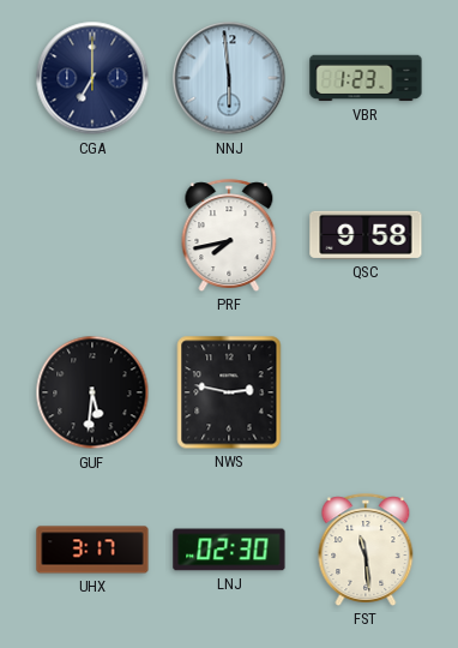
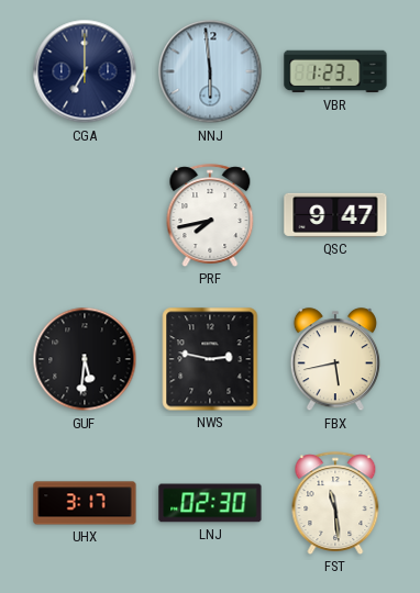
QSC: 9:58 -> 9:47
FBX: none -> 5:43
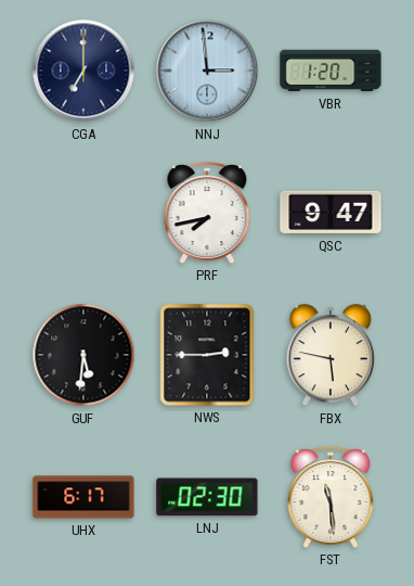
NNJ: 5:59 -> 2:59
VBR: 1:23 -> 1:20
NWS: 2:47 -> 2:45
FBX: 5:43 -> 5:47
UHX: 3:17 -> 6:17
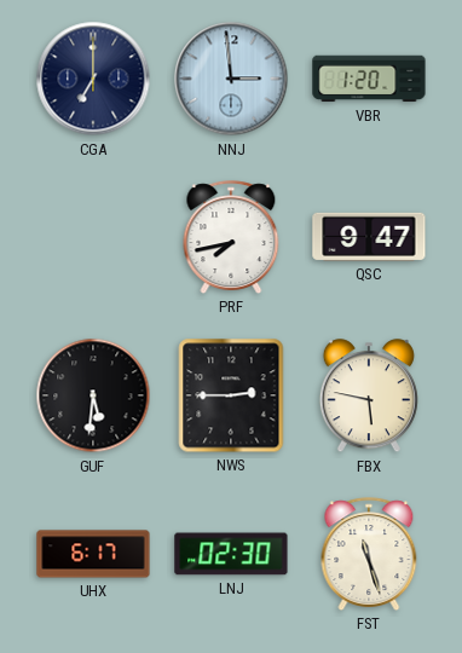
FST: 11:29 -> 11:27
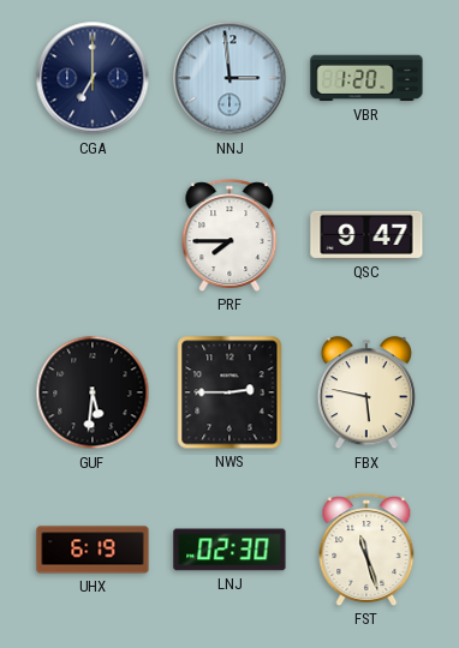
PRF: 7:43 -> 7:45
UHX: 6:17 -> 6:19
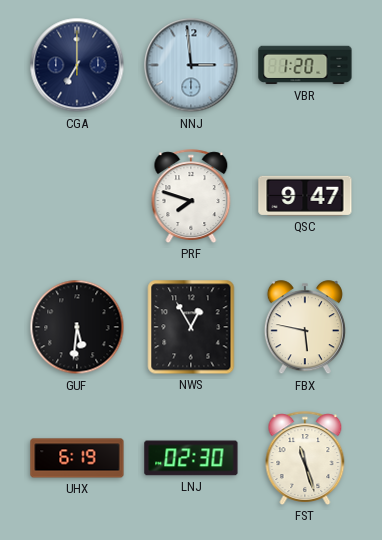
PRF: 7:45 -> 7:48
NWS: 2:45 -> 12:55
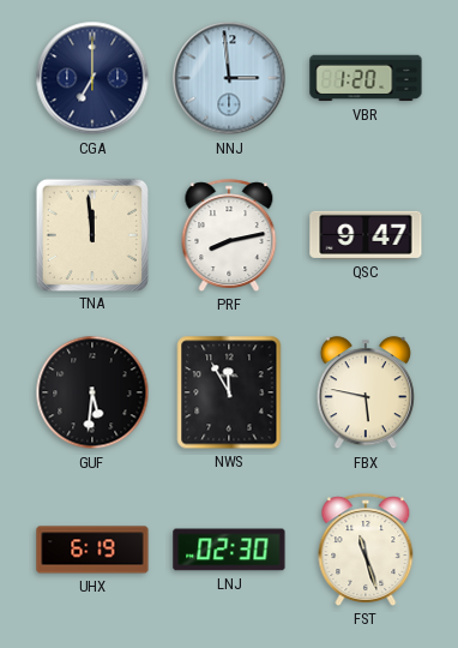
TNA: none -> 11:59
PRF: 7:48 -> 8:13
NWS: 12:55 -> 11:55
